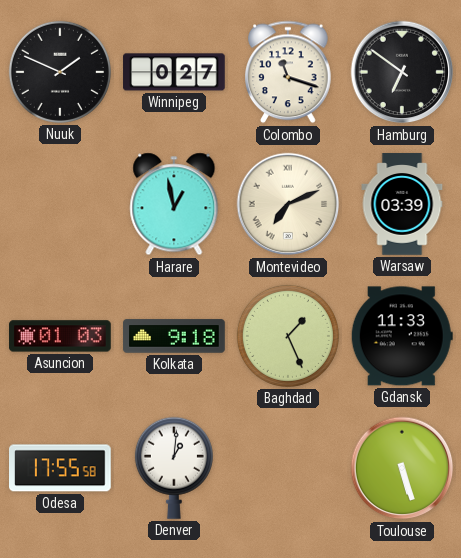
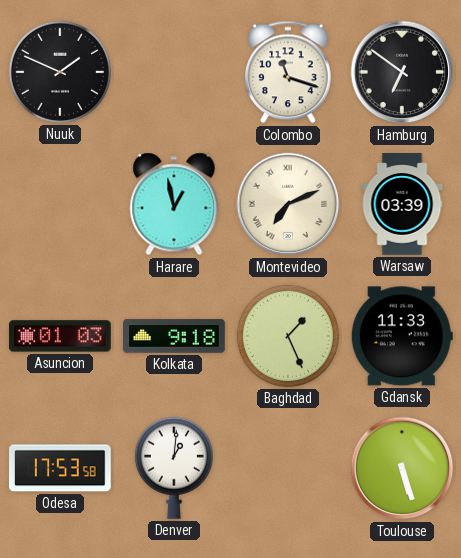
Winnipeg: 0:27 -> none
Odesa: 17:55 -> 17:53
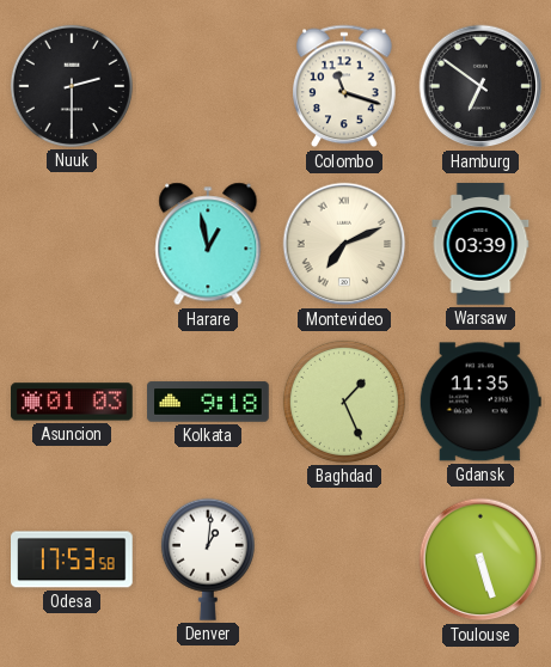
Nuuk: 1:49 -> 2:30
Gdansk: 11:33 -> 11:35
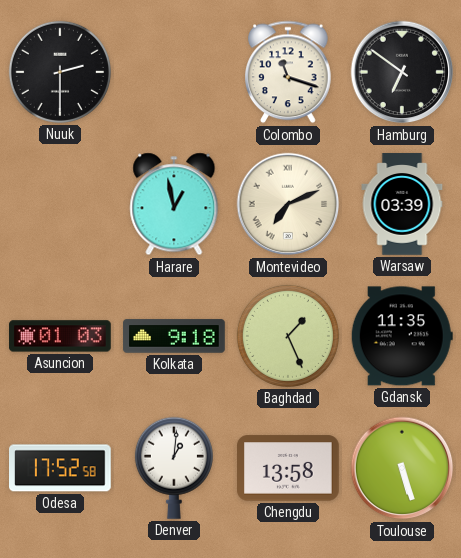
Odesa: 17:53 -> 17:52
Chengdu: none -> 13:58
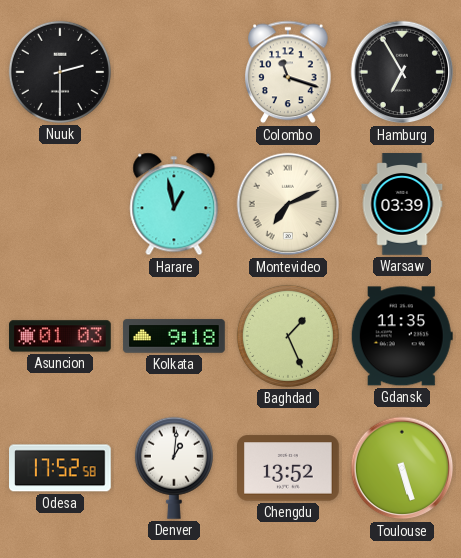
Hamburg: 6:51 -> 6:55
Chengdu: 13:58 -> 13:52
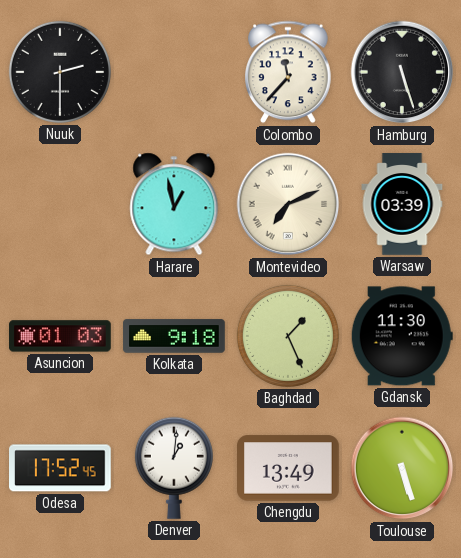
Colombo: 11:18 -> 11:37
Hamburg: 6:55 -> 5:27
Gdansk: 11:35 -> 11:30
Odesa: 17:52:58 -> 17:52:45
Chengdu: 13:52 -> 13:49
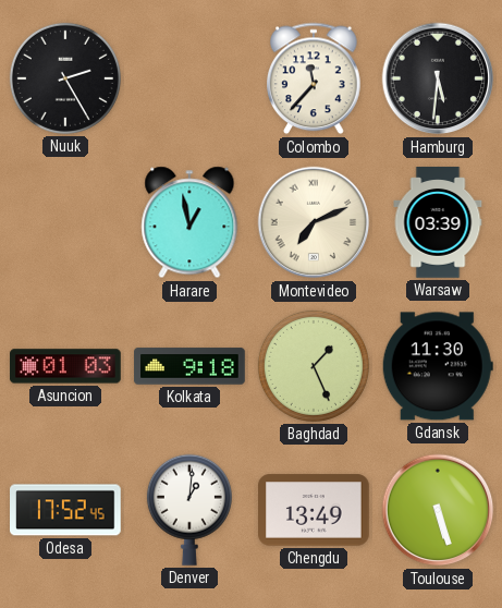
Nuuk: 2:30 -> 2:25
Hamburg: 5:27 -> 5:31
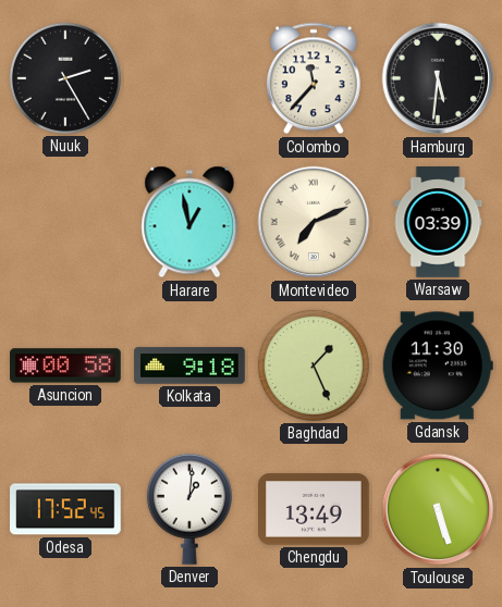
Asuncion: 01:03 -> 00:58
